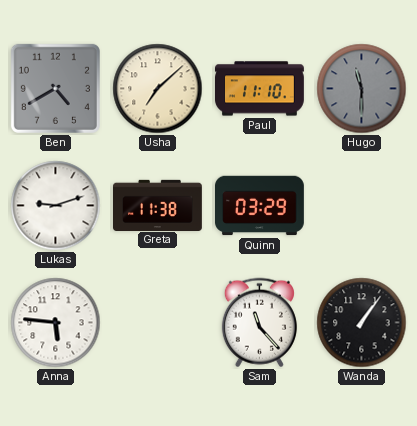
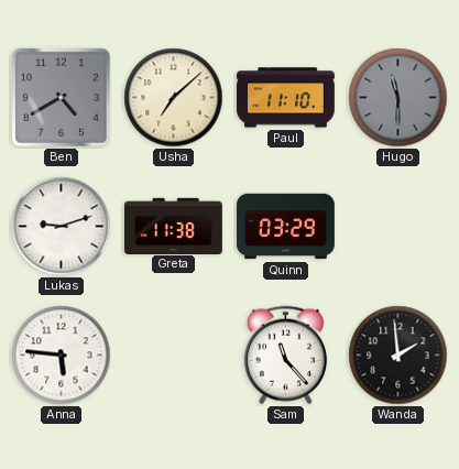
Wanda: 1:06 -> 1:59
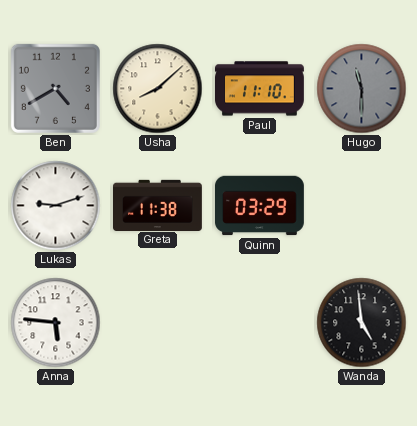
Usha: 7:08 -> 8:08
Sam: 11:23 -> none
Wanda: 1:59 -> 4:59
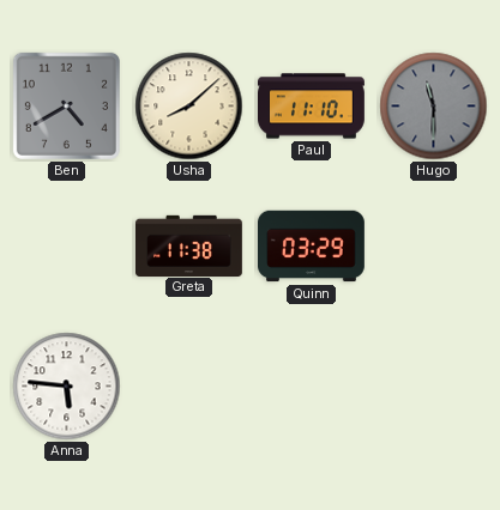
Lukas: 9:12 -> none
Wanda: 4:59 -> none
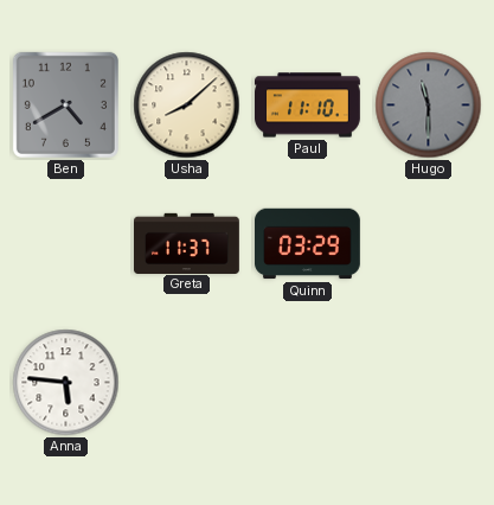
Greta: 11:38 -> 11:37
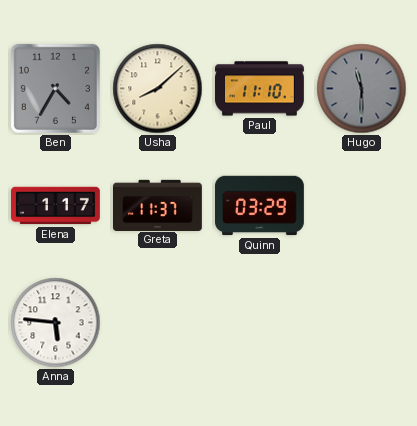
Ben: 4:40 -> 4:35
Elena: none -> 1:17
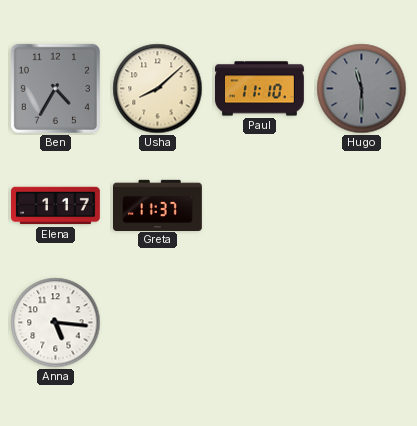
Quinn: 03:29 -> none
Anna: 5:46 -> 5:16
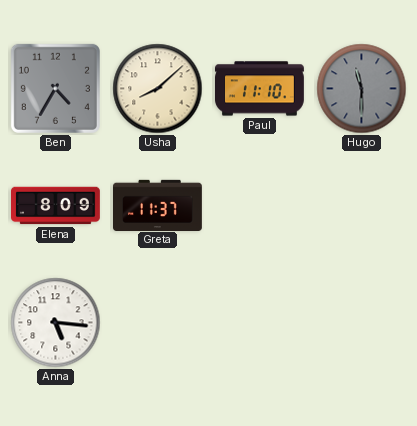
Elena: 1:17 -> 8:09
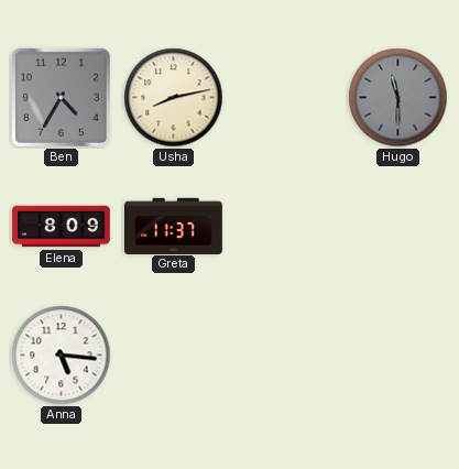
Usha: 8:08 -> 8:13
Paul: 11:10 -> none
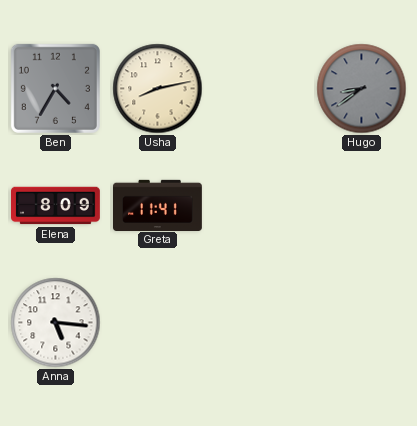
Hugo: 11:30 -> 8:39
Greta: 11:37 -> 11:41
